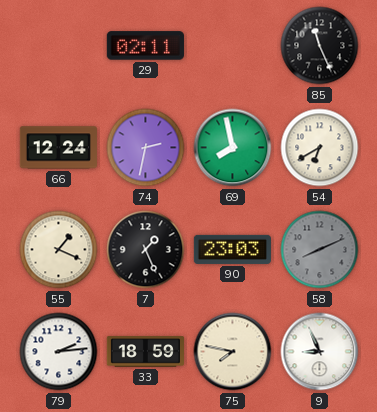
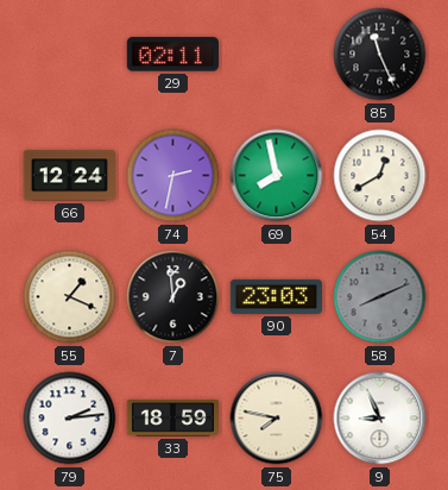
54: 6:40 -> 12:40
7: 1:26 -> 12:59
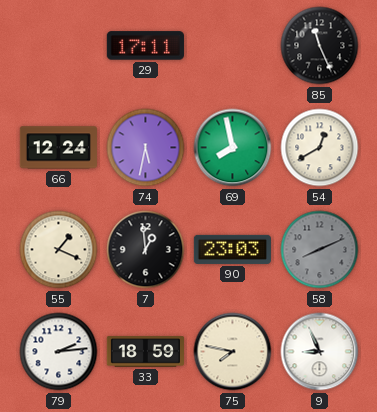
29: 02:11 -> 17:11
74: 2:32 -> 5:32
